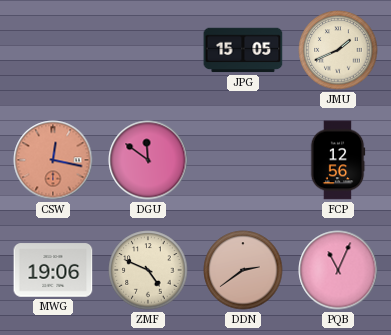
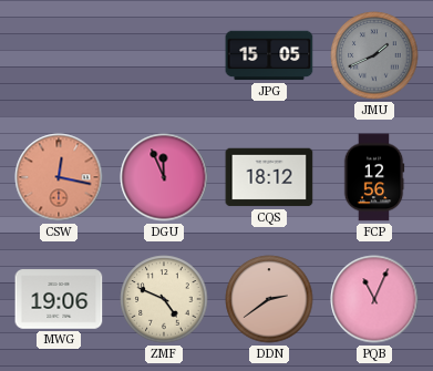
JMU dial: cream -> grey
DGU: 11:51 -> 11:56
CQS: none -> 18:12
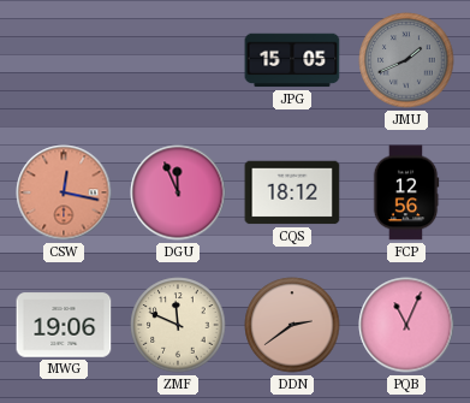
ZMF: 4:49 -> 11:49
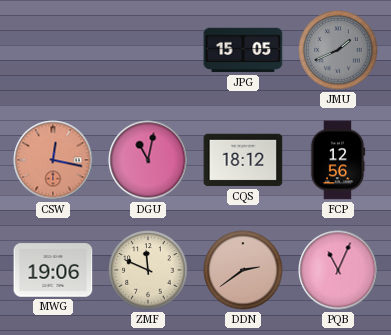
DGU: 11:56 -> 11:02
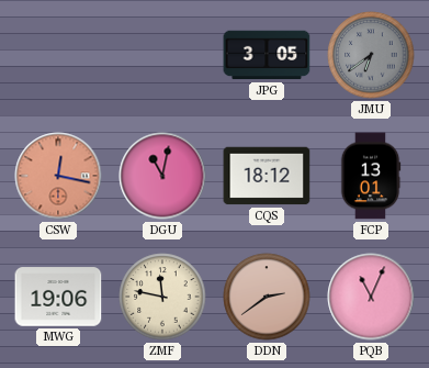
JPG: 15:05 -> 3:05
JMU: 1:41 -> 6:39
FCP: 12:56 -> 13:01
ZMF: 11:49 -> 11:47
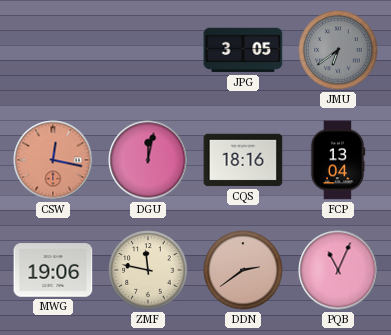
DGU: 11:02 -> 12:02
CQS: 18:12 -> 18:16
FCP: 13:01 -> 13:04
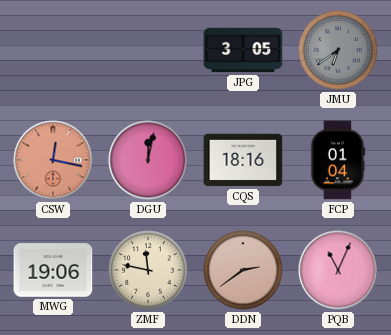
FCP: 13:04 -> 01:04
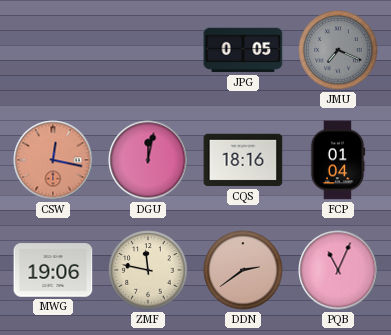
JPG: 3:05 -> 0:05
JMU: 6:39 -> 7:19
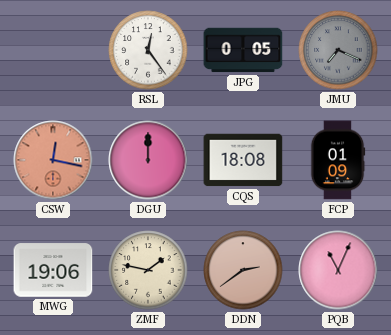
RSL: none -> 12:24
DGU: 12:02 -> 12:00
CQS: 18:16 -> 18:08
FCP: 01:04 -> 01:09
ZMF: 11:47 -> 1:47
